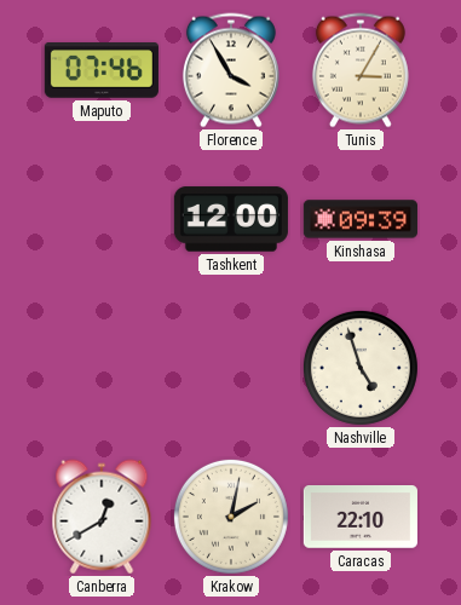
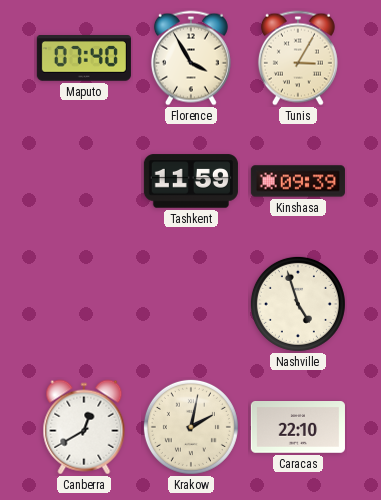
Maputo: 07:46 -> 07:40
Tashkent: 12:00 -> 11:59
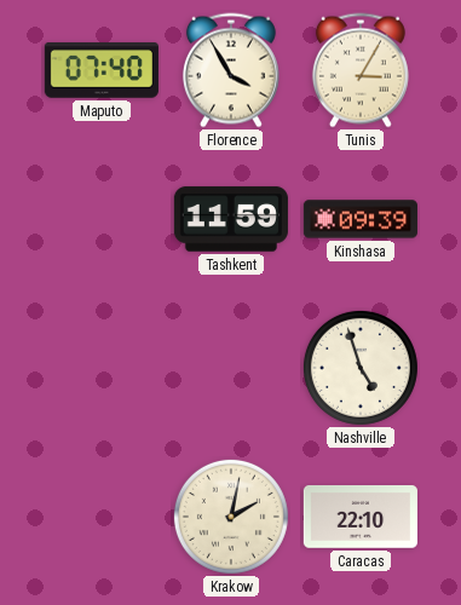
Canberra: 12:40 -> none
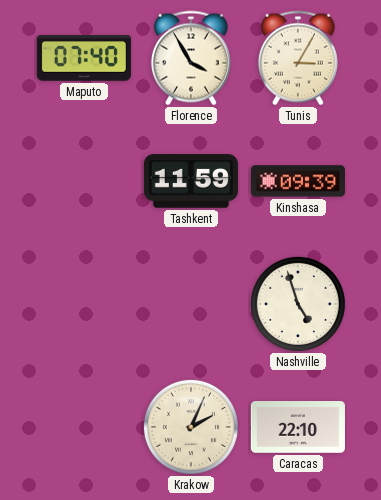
Krakow: 2:02 -> 2:04
